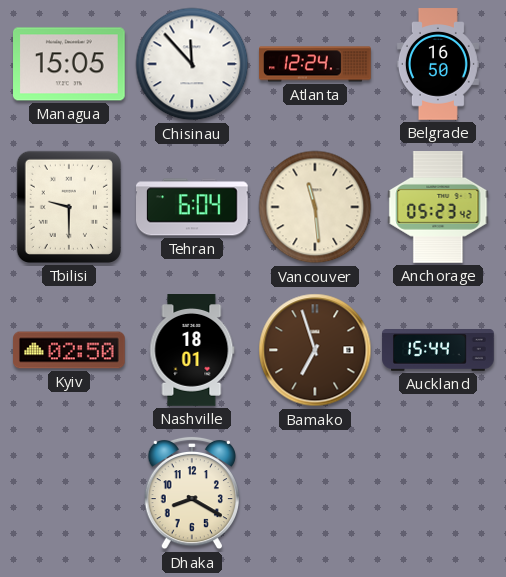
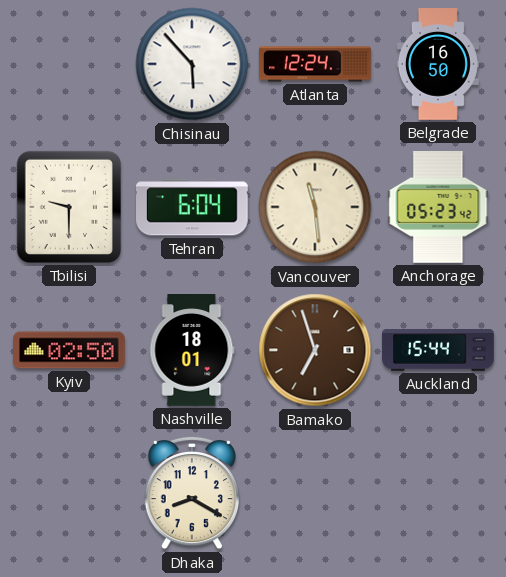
Managua: 15:05 -> none
Chisinau: 11:53 -> 5:53
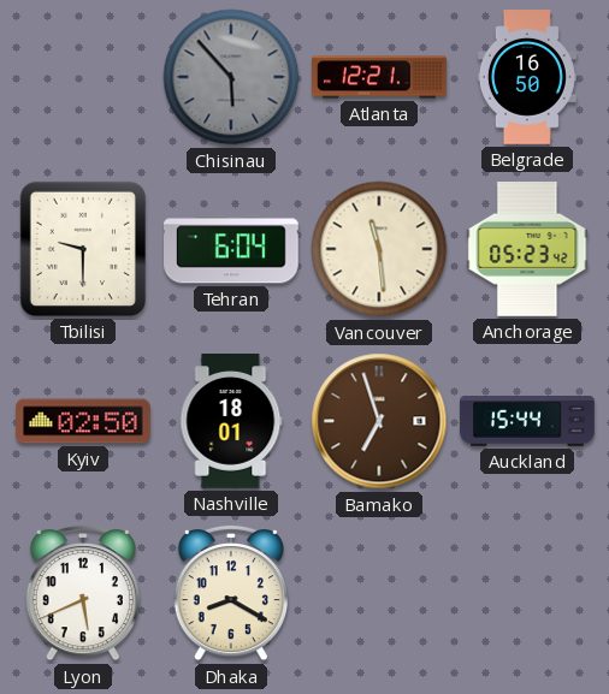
Chisinau dial: white -> grey
Atlanta: 12:24 -> 12:21
Lyon: none -> 5:41
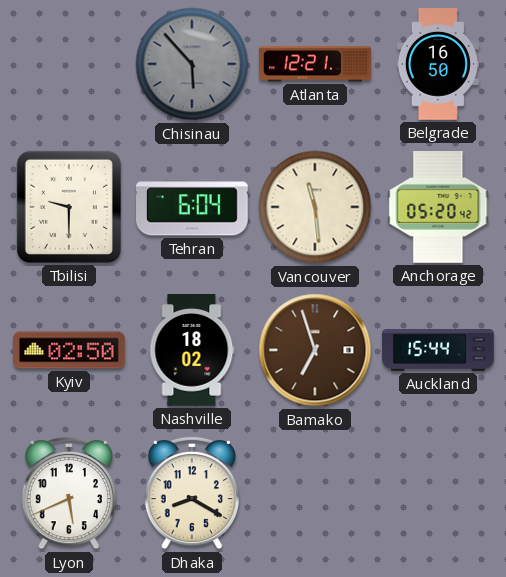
Anchorage: 05:23 -> 05:20
Nashville: 18:01 -> 18:02
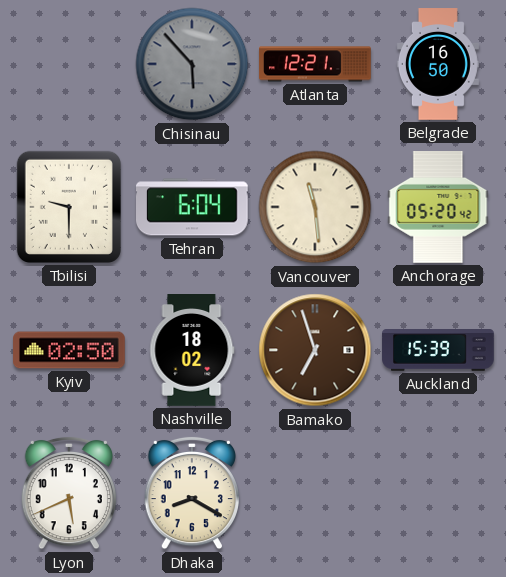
Auckland: 15:44 -> 15:39
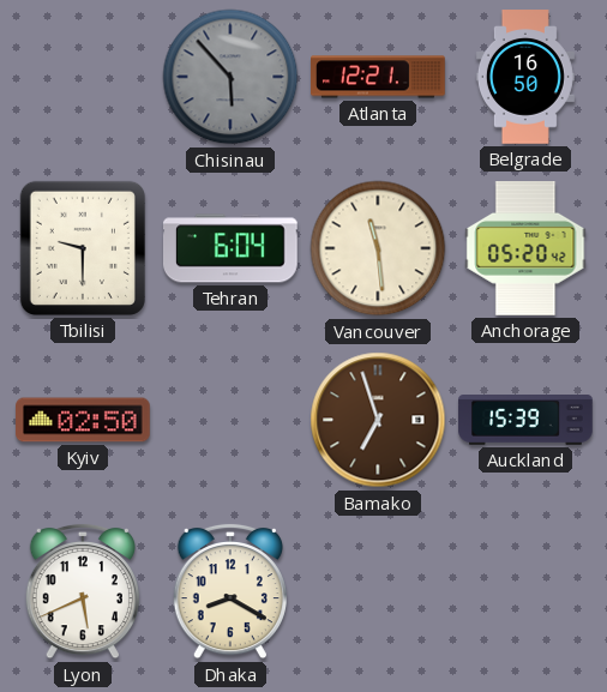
Nashville: 18:02 -> none
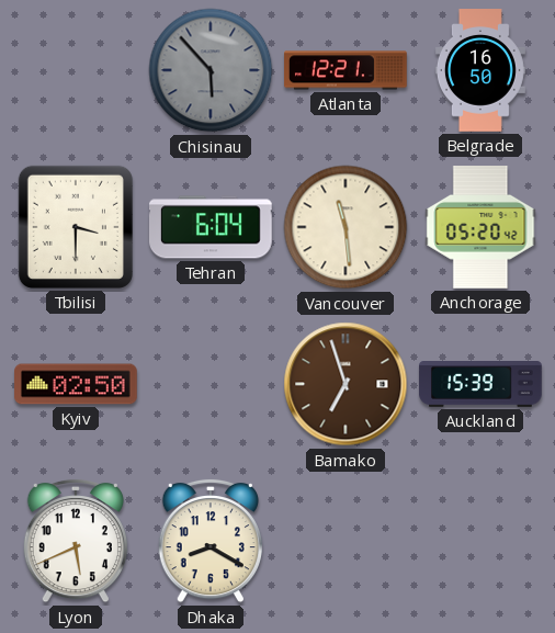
Tbilisi: 9:30 -> 3:30
